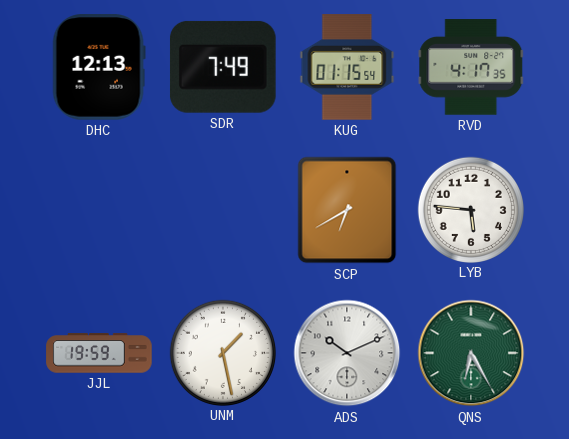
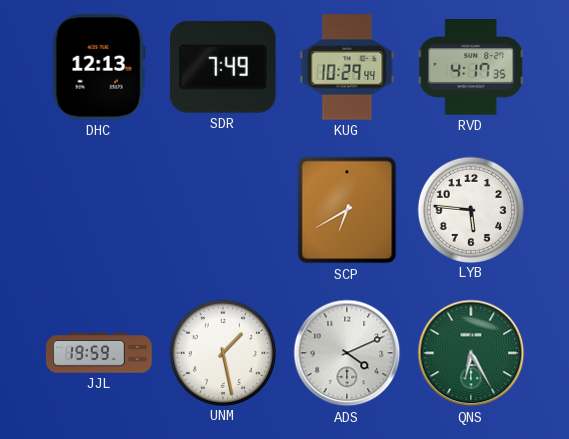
KUG: 01:15 -> 10:29
ADS: 10:11 -> 4:11
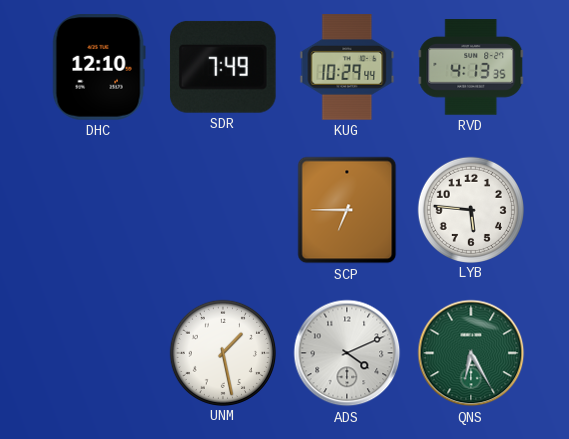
DHC: 12:13 -> 12:10
RVD: 4:17 -> 4:13
SCP: 6:40 -> 6:45
JJL: 19:59 -> none
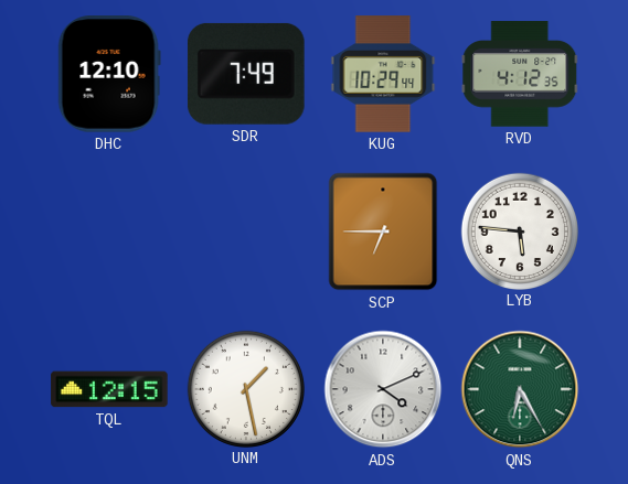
RVD: 4:13 -> 4:12
TQL: none -> 12:15
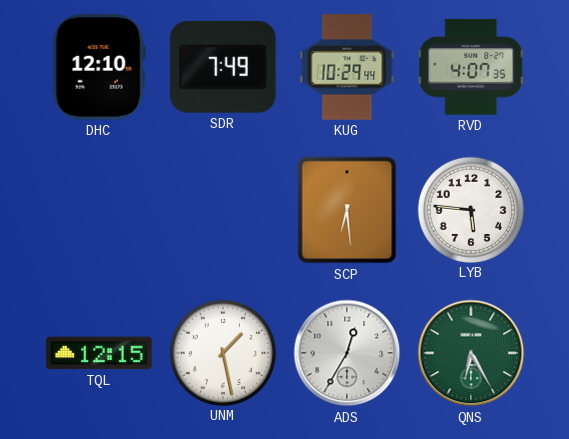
RVD: 4:12 -> 4:07
SCP: 6:45 -> 6:29
ADS: 4:11 -> 12:35
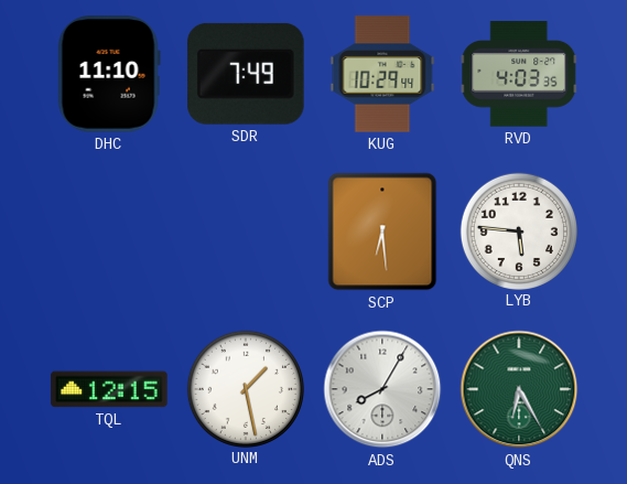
DHC: 12:10 -> 11:10
RVD: 4:07 -> 4:03
ADS: 12:35 -> 8:05
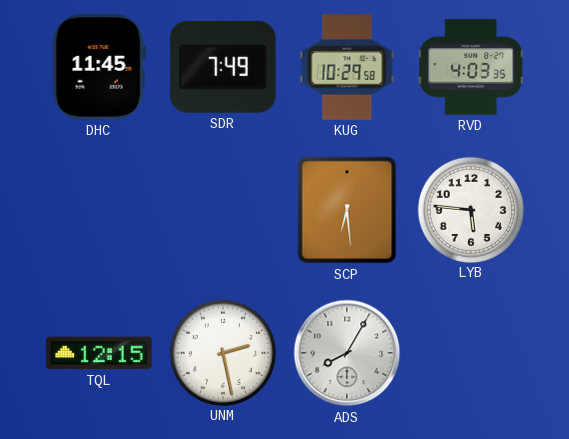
DHC: 11:10 -> 11:45
KUG: 10:29:44 -> 10:29:58
UNM: 1:28 -> 2:28
QNS: 6:25 -> none
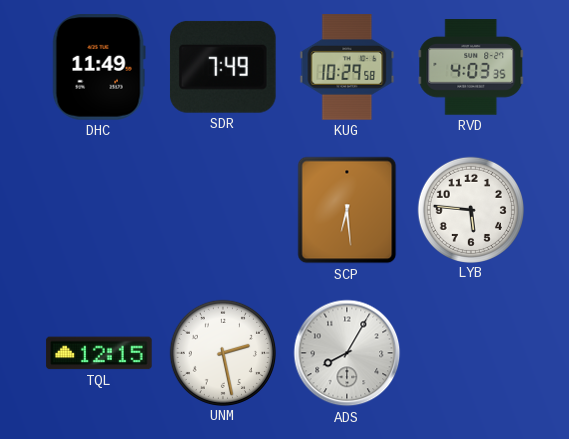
DHC: 11:45 -> 11:49
